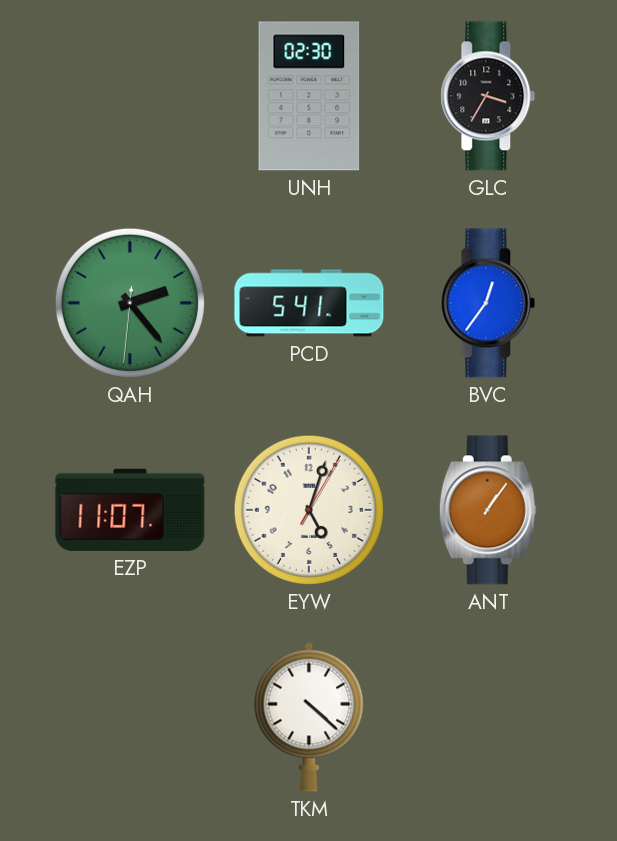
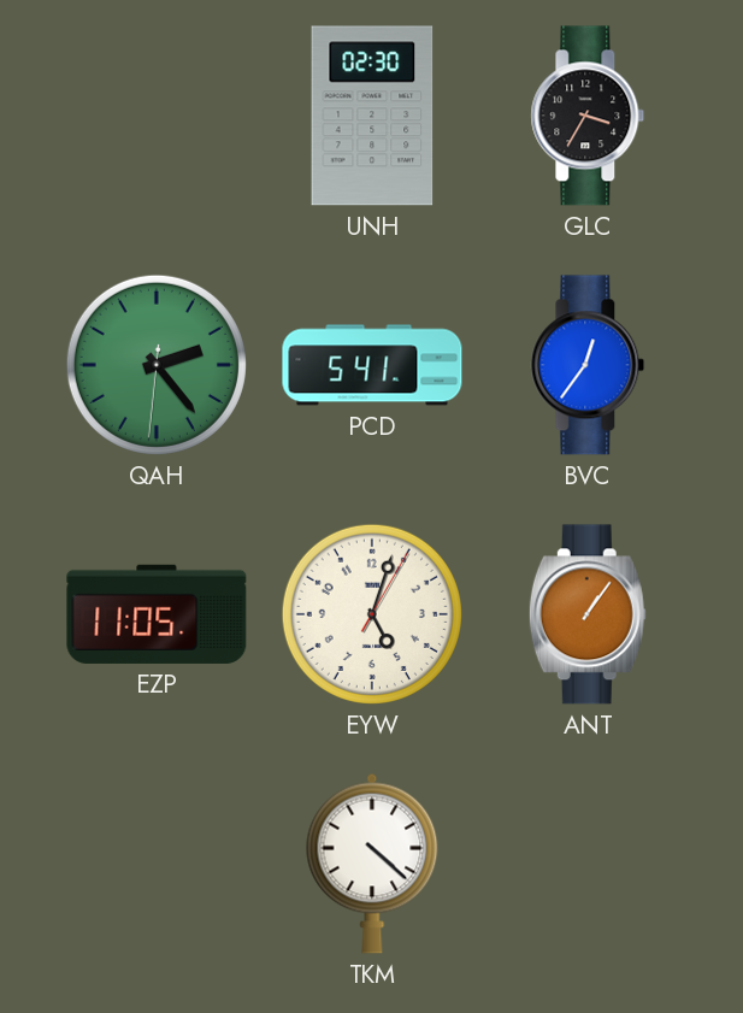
EZP: 11:07 -> 11:05
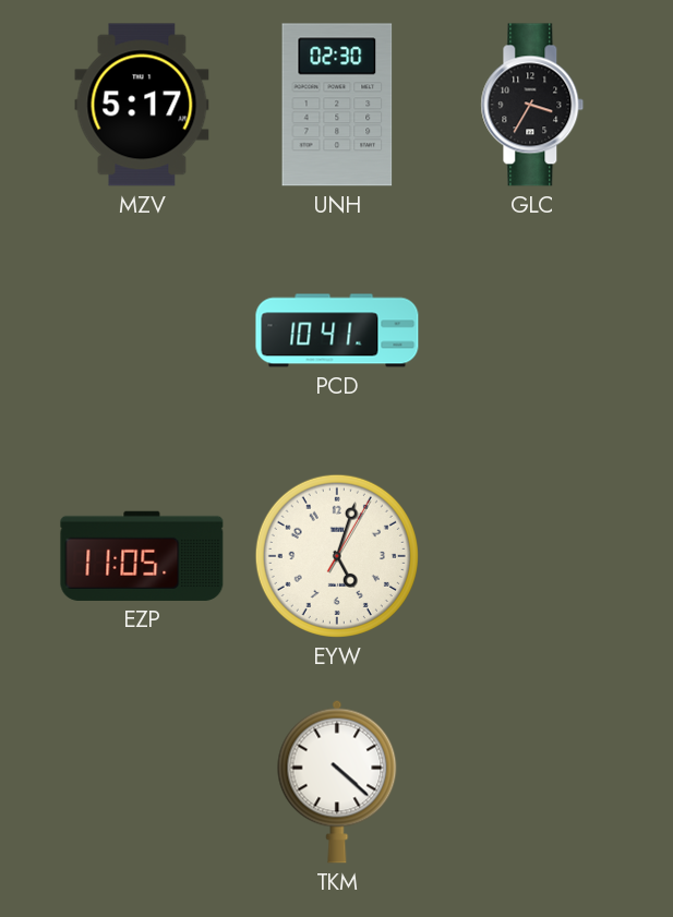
MZV: none -> 5:17
QAH: 2:23 -> none
PCD: 5:41 -> 10:41
BVC: 12:36 -> none
ANT: 1:06 -> none
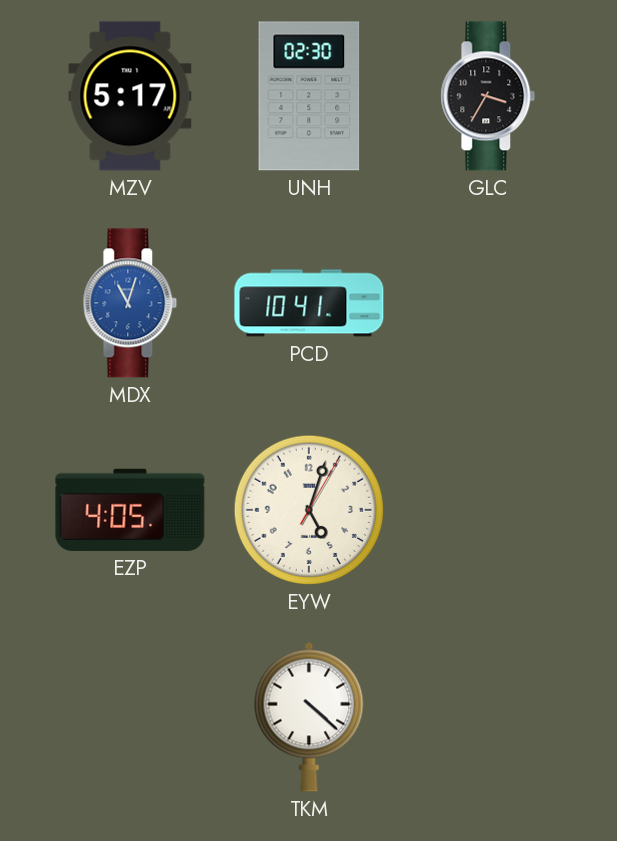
MDX: none -> 11:03
EZP: 11:05 -> 4:05
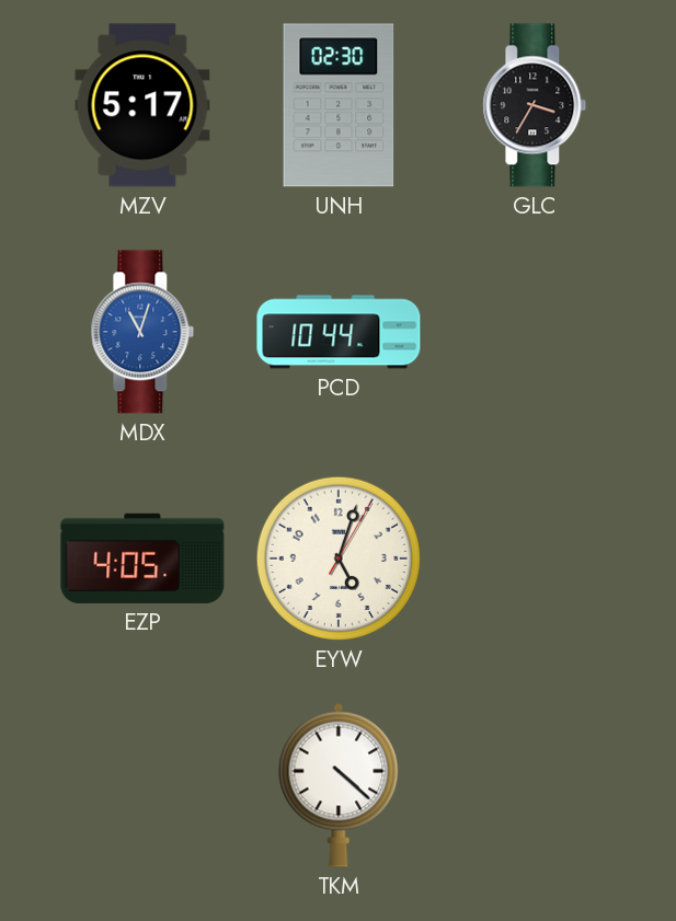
PCD: 10:41 -> 10:44
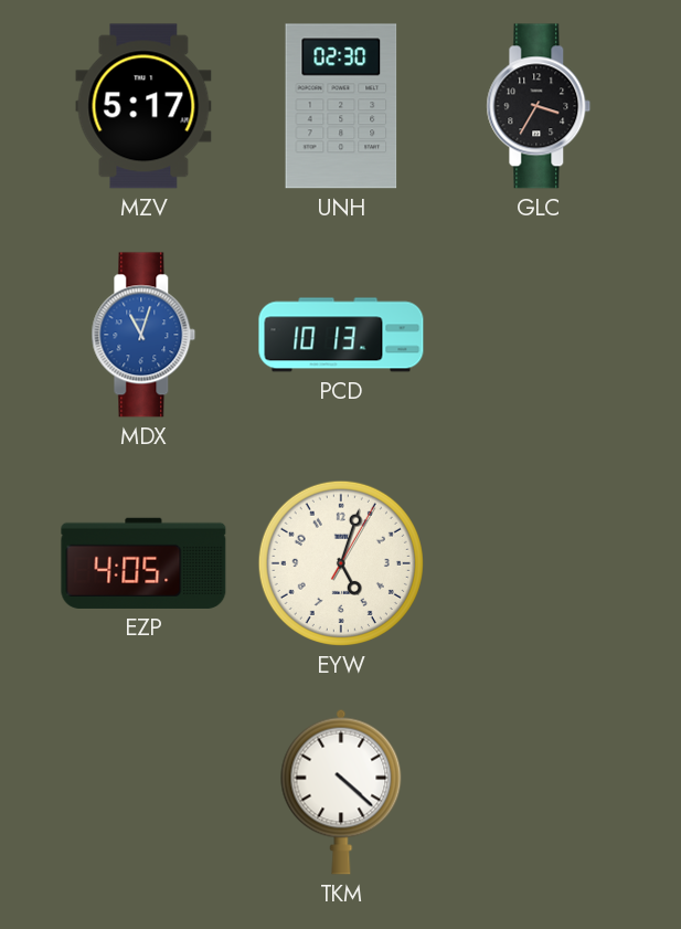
PCD: 10:44 -> 10:13
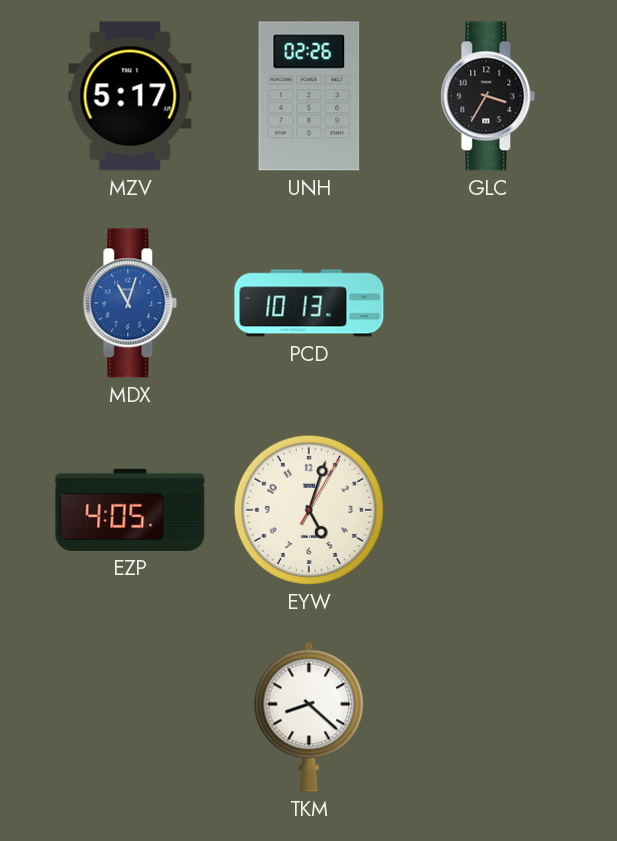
UNH: 02:30 -> 02:26
TKM: 4:22 -> 8:22
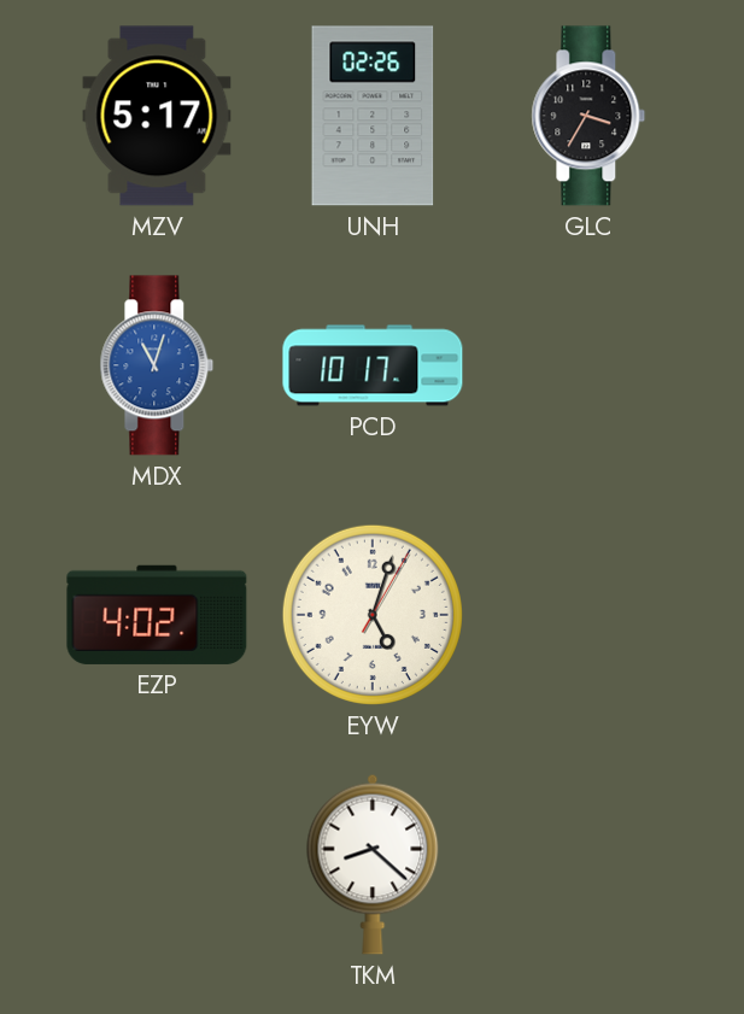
PCD: 10:13 -> 10:17
EZP: 4:05 -> 4:02
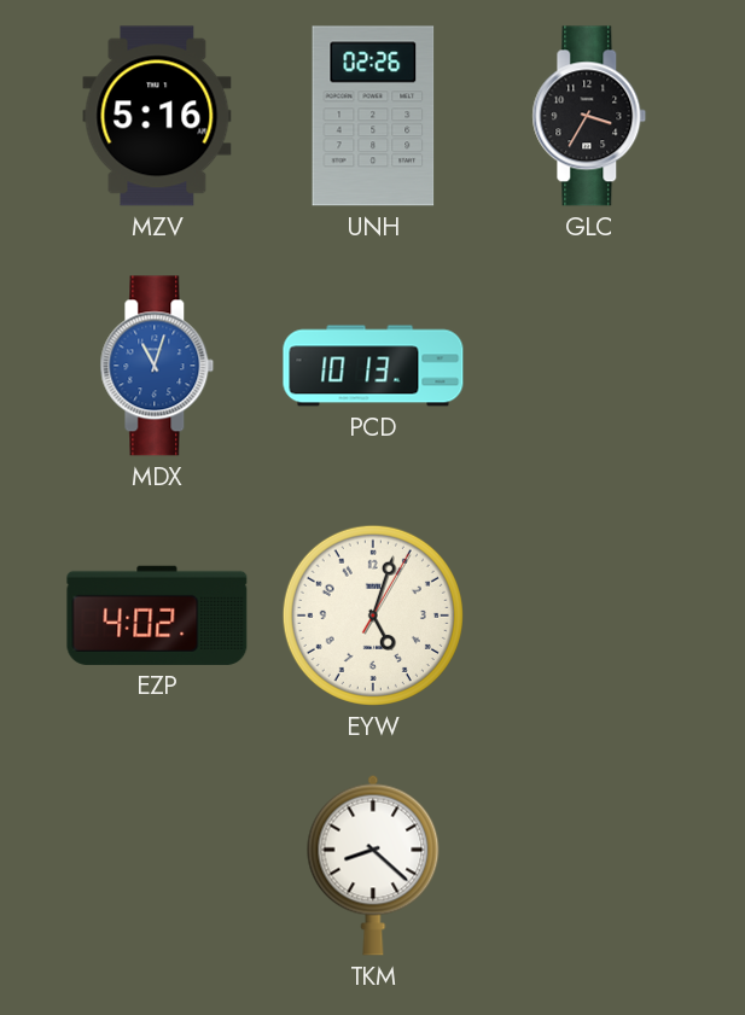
MZV: 5:17 -> 5:16
PCD: 10:17 -> 10:13
